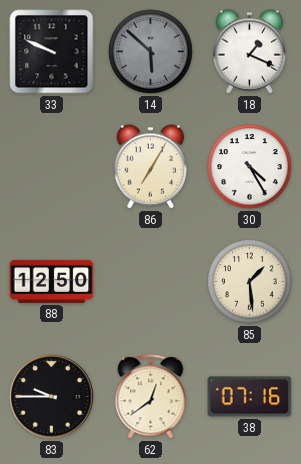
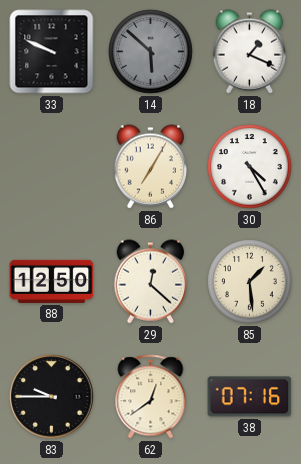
29: none -> 12:22
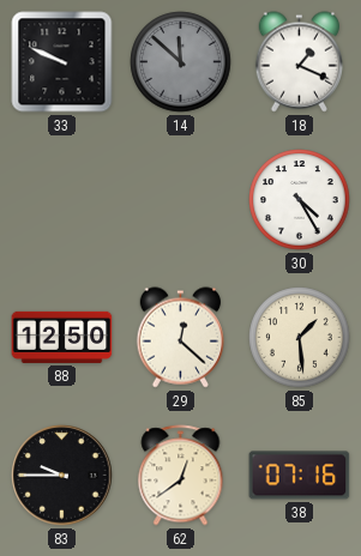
14: 5:52 -> 11:52
86: 7:05 -> none
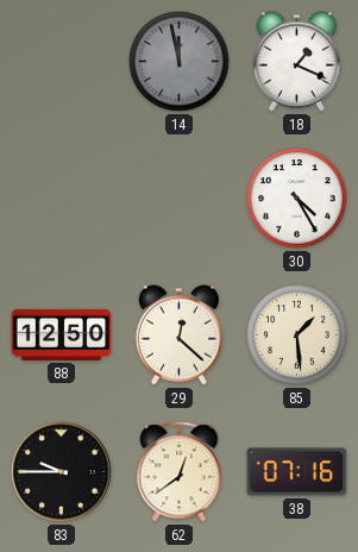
33: 9:49 -> none
14: 11:52 -> 11:58
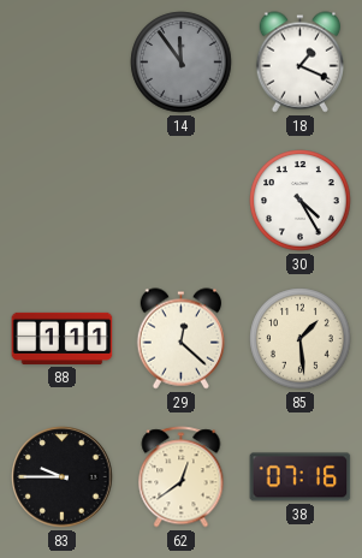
14: 11:58 -> 11:54
88: 12:50 -> 1:11
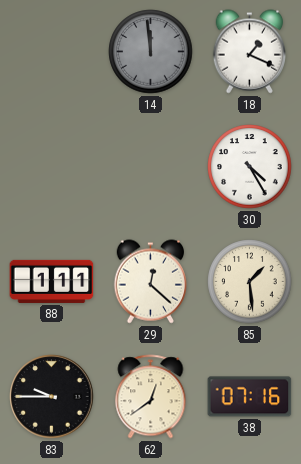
14: 11:54 -> 11:59
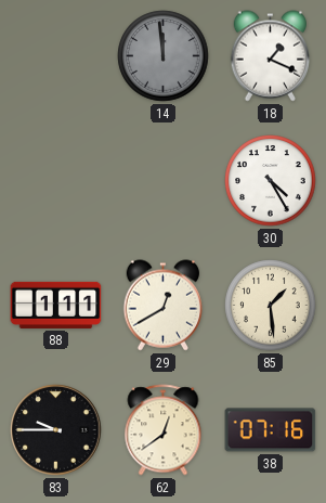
29: 12:22 -> 12:40
